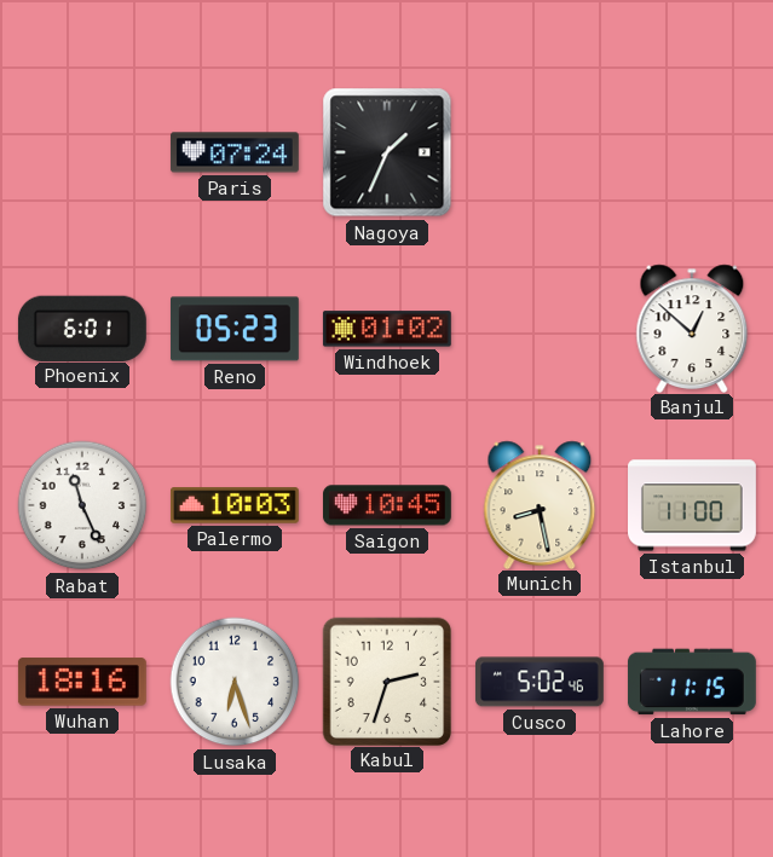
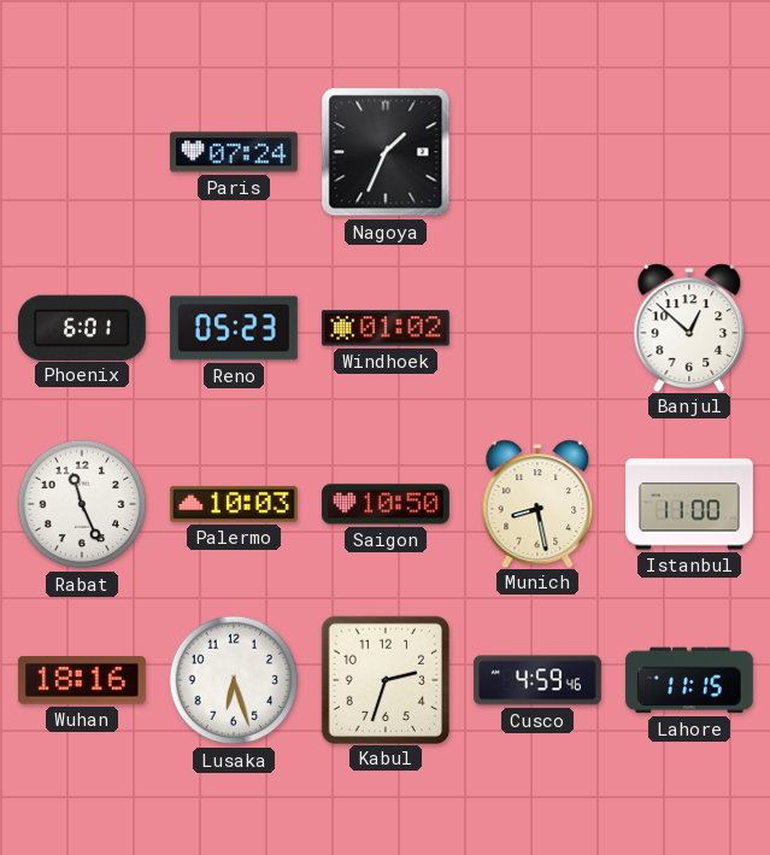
Saigon: 10:45 -> 10:50
Cusco: 5:02 -> 4:59
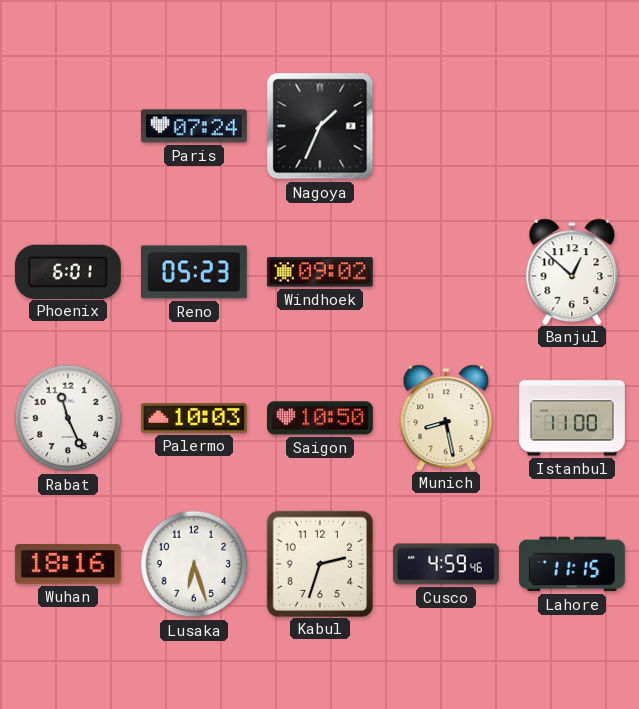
Windhoek: 01:02 -> 09:02
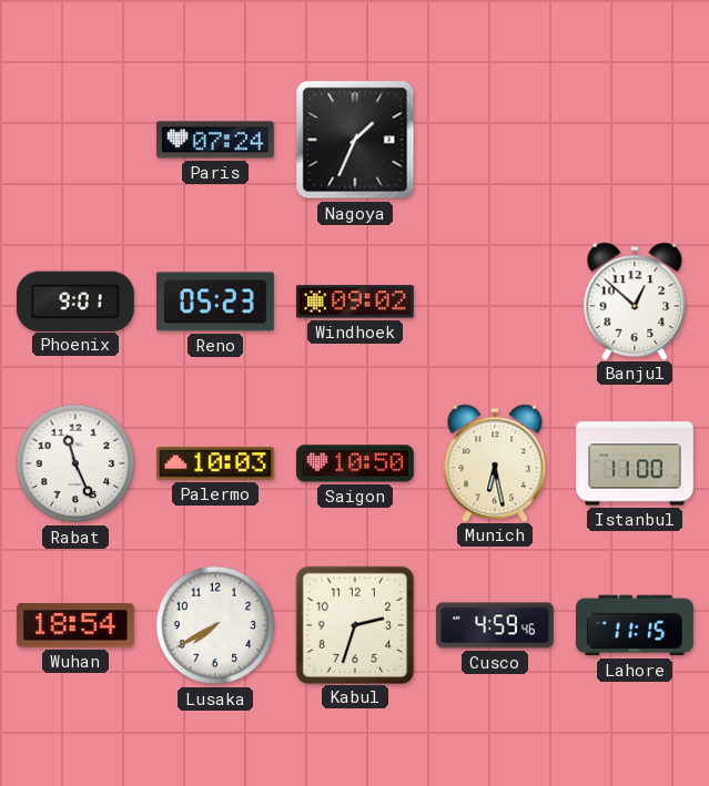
Phoenix: 6:01 -> 9:01
Munich: 8:28 -> 6:28
Wuhan: 18:16 -> 18:54
Lusaka: 6:27 -> 7:40
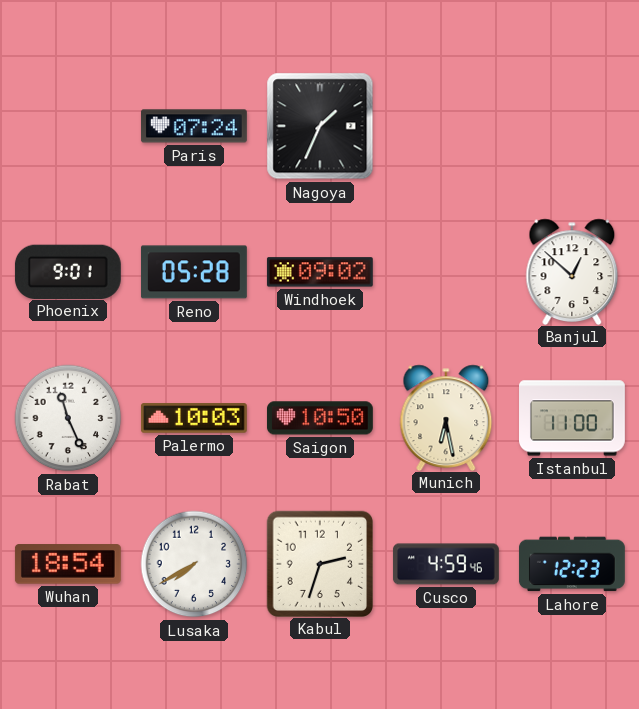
Reno: 05:23 -> 05:28
Lahore: 11:15 -> 12:23
